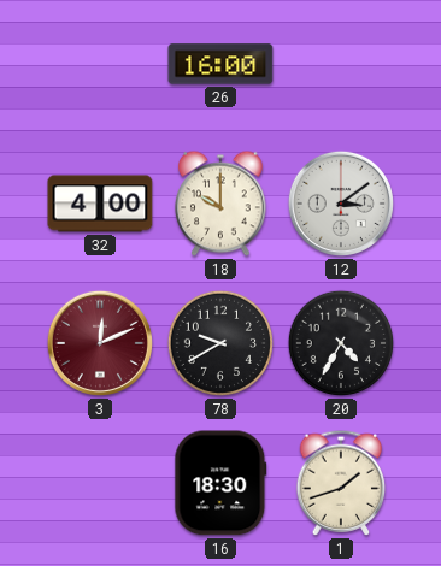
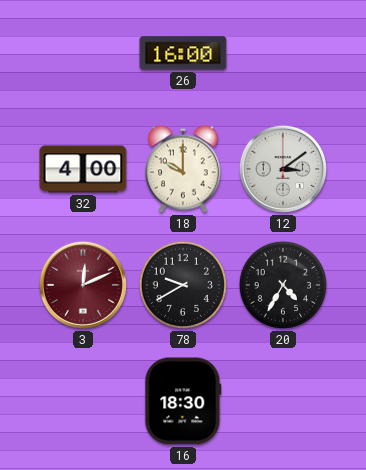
1: 1:42 -> none
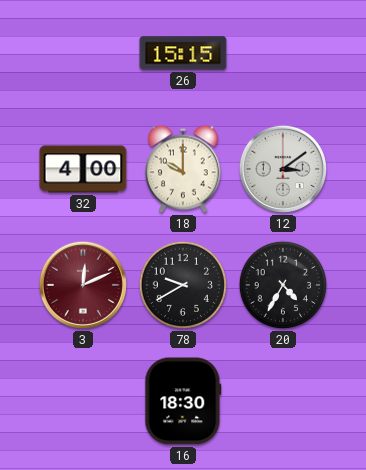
26: 16:00 -> 15:15
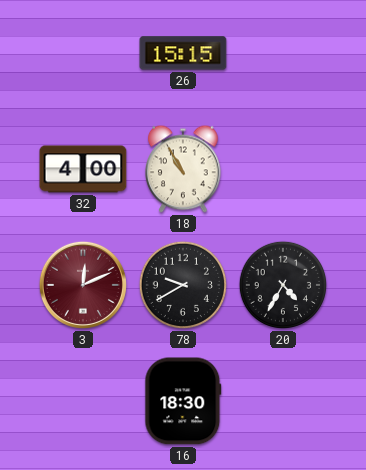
18: 10:00 -> 10:55
12: 3:09 -> none
